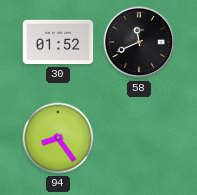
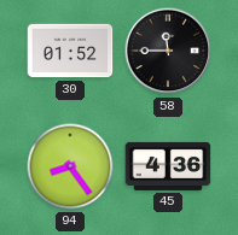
58: 11:41 -> 11:45
45: none -> 4:36
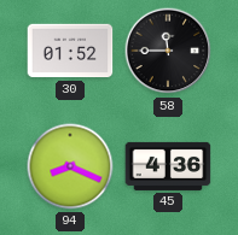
94: 8:24 -> 8:19
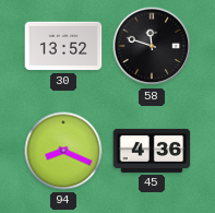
30: 01:52 -> 13:52
58: 11:45 -> 11:48
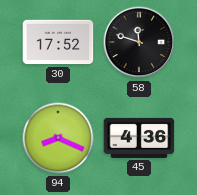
30: 13:52 -> 17:52
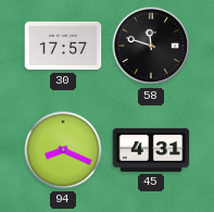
30: 17:52 -> 17:57
45: 4:36 -> 4:31
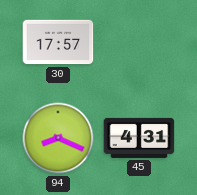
58: 11:48 -> none
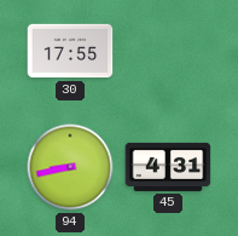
30: 17:57 -> 17:55
94: 8:19 -> 8:43
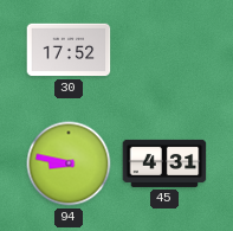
30: 17:55 -> 17:52
94: 8:43 -> 8:47
